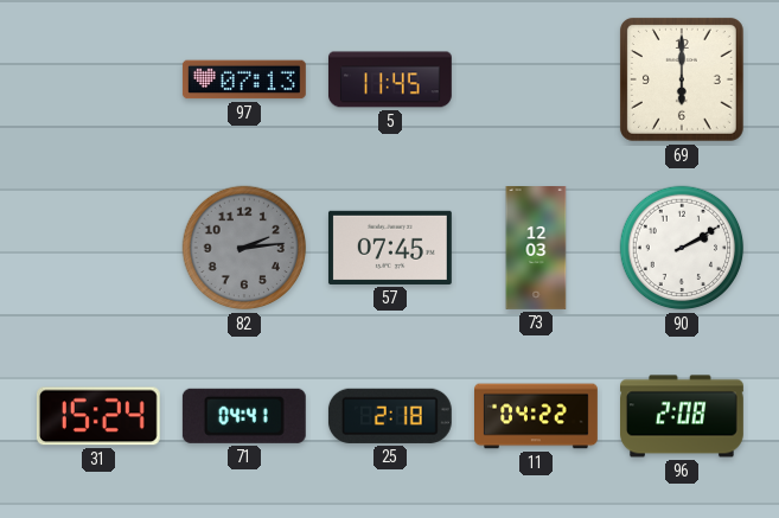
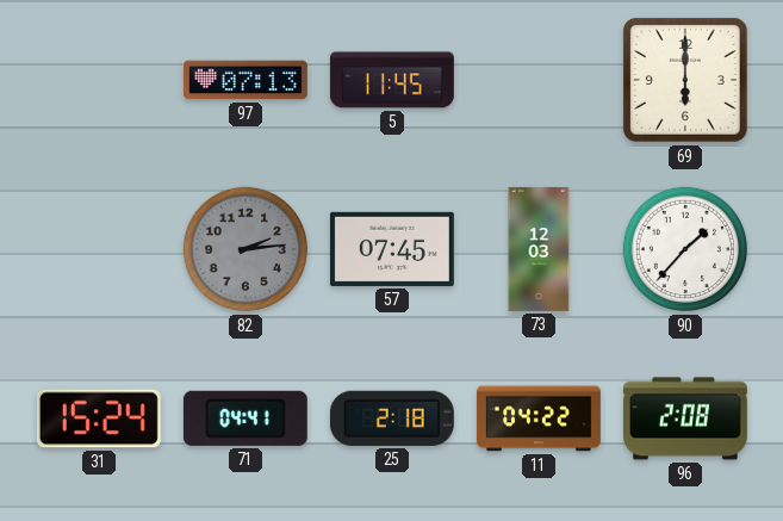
90: 2:10 -> 1:37
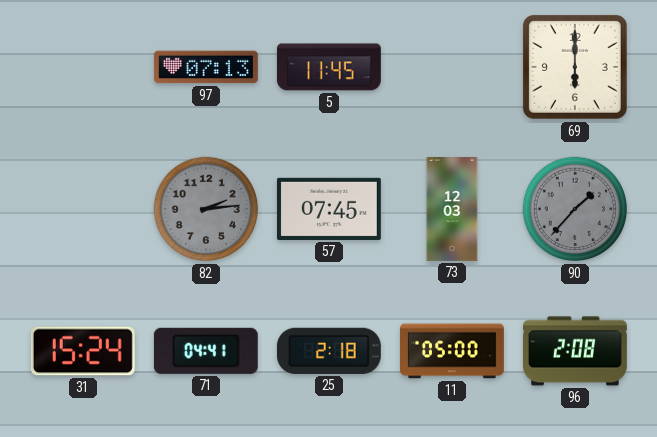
90 dial: white -> grey
11: 04:22 -> 05:00
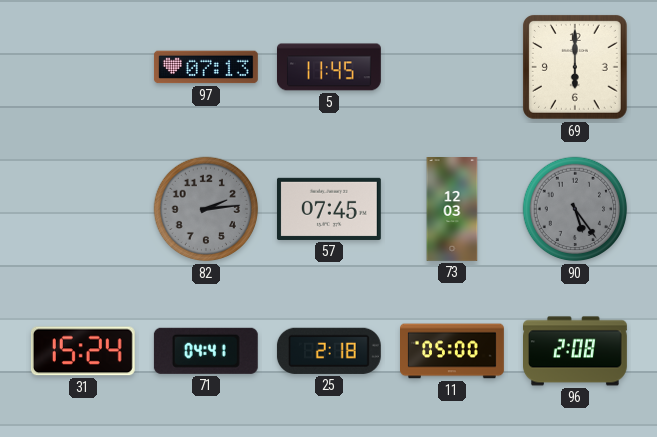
90: 1:37 -> 5:24
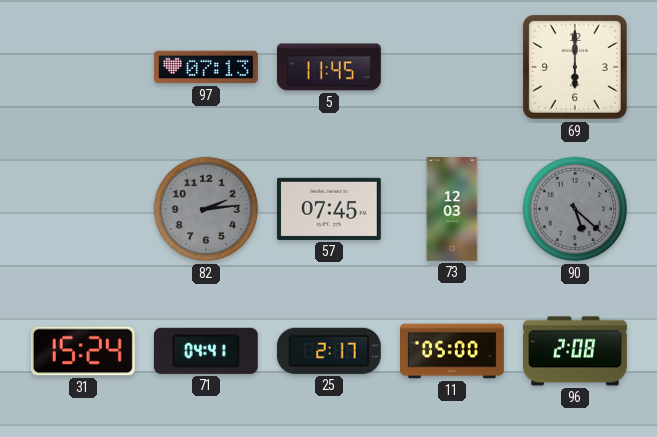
90: 5:24 -> 5:22
25: 2:18 -> 2:17
